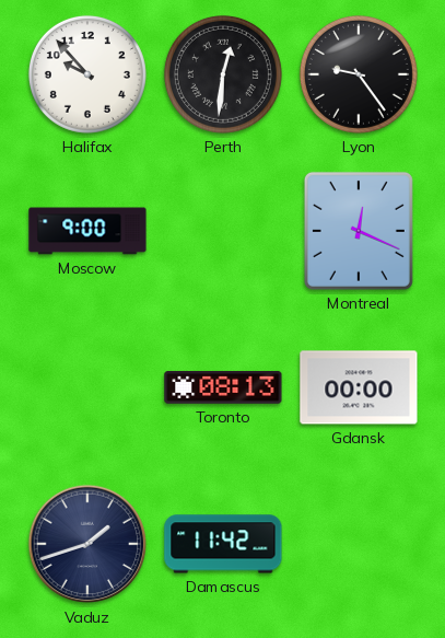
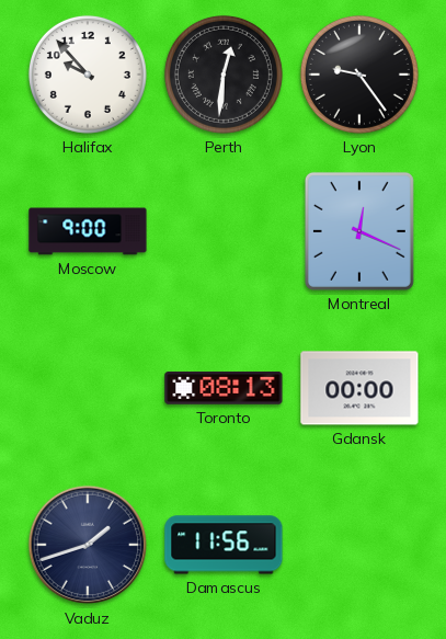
Damascus: 11:42 -> 11:56
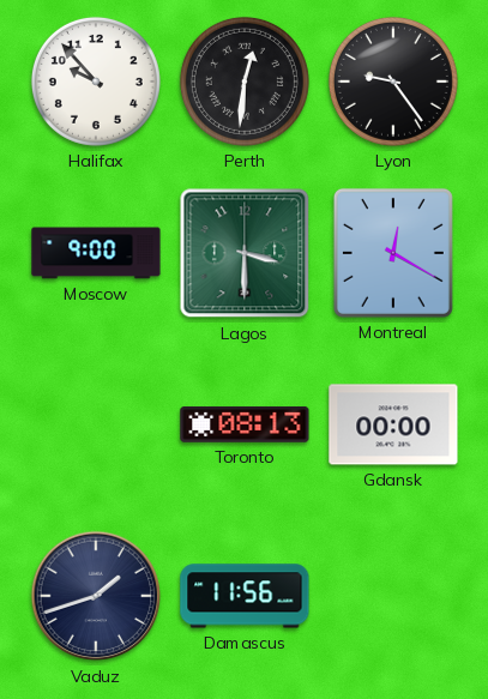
Lagos: none -> 3:30
Montreal: 12:19 -> 12:20
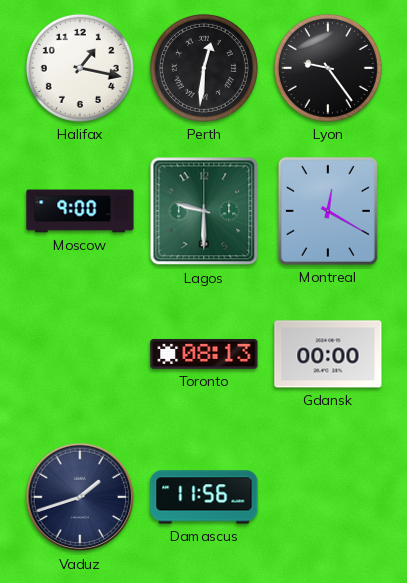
Halifax: 9:53 -> 1:17
Lagos: 3:30 -> 9:30
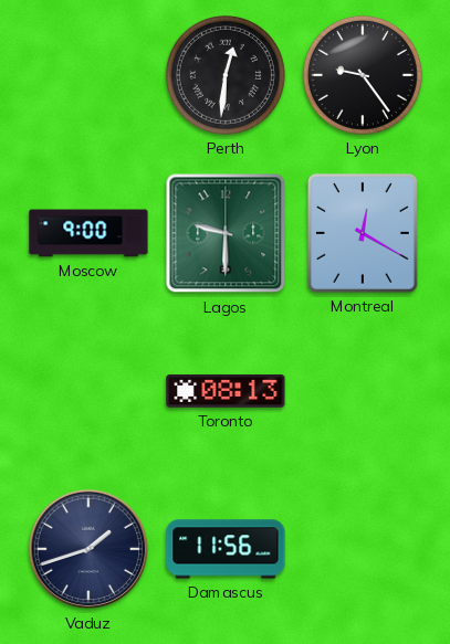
Halifax: 1:17 -> none
Gdansk: 00:00 -> none
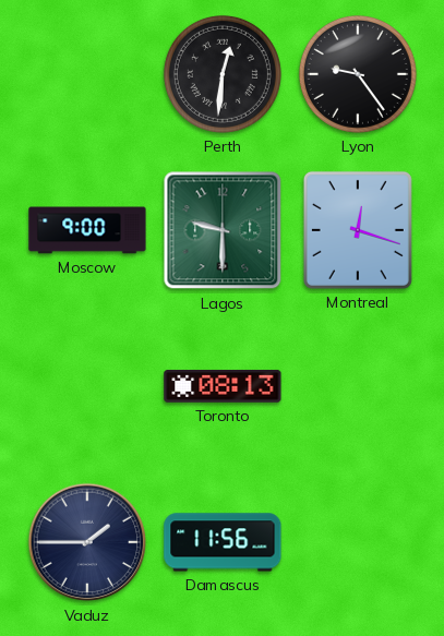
Montreal: 12:20 -> 12:18
Vaduz: 1:42 -> 1:45
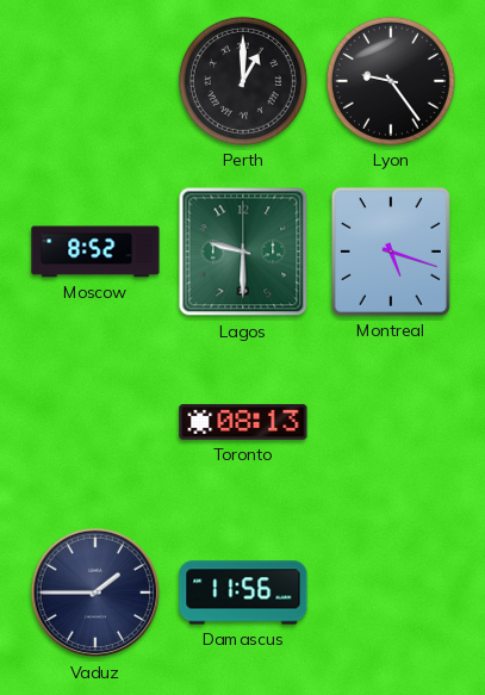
Perth: 12:31 -> 1:00
Moscow: 9:00 -> 8:52
Montreal: 12:18 -> 5:18
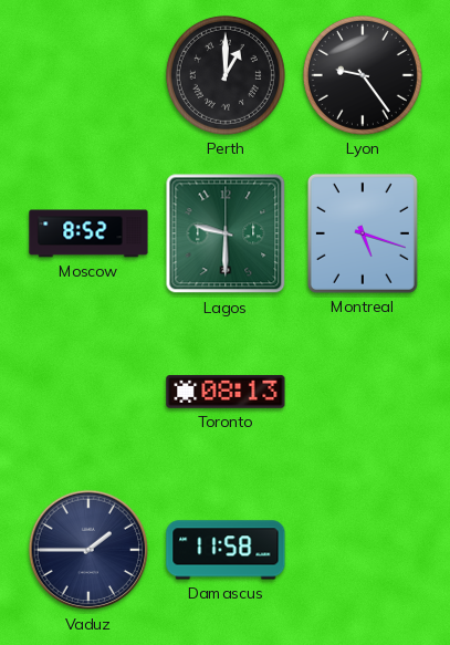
Damascus: 11:56 -> 11:58
